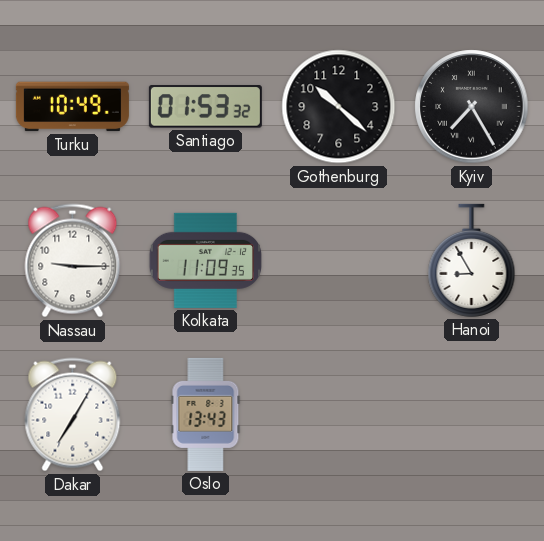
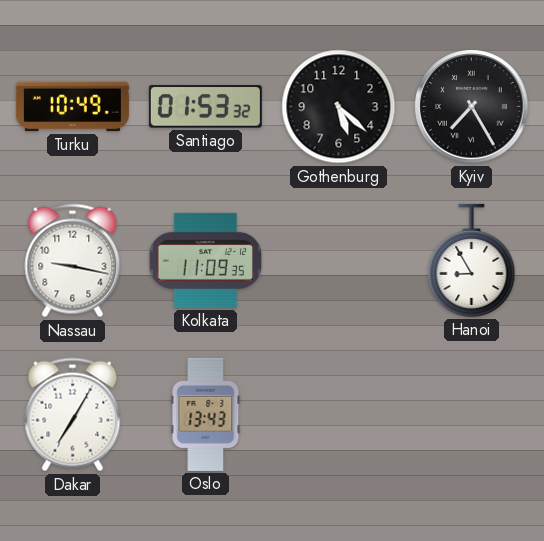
Gothenburg: 10:22 -> 5:22
Nassau: 9:15 -> 9:17
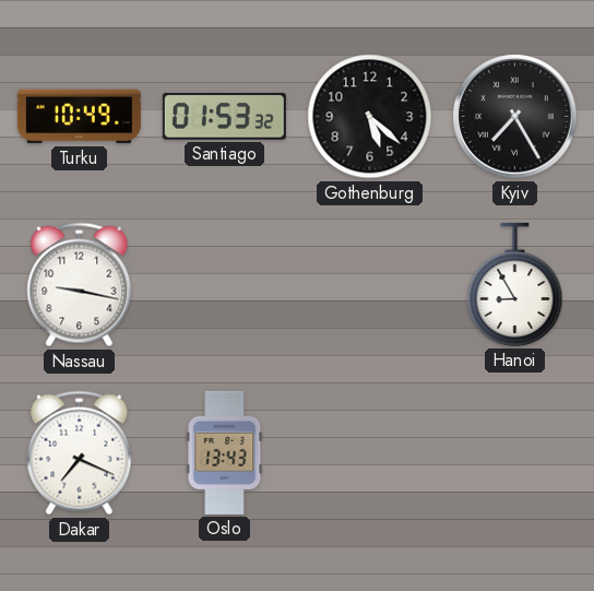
Kolkata: 11:09 -> none
Dakar: 7:05 -> 7:19
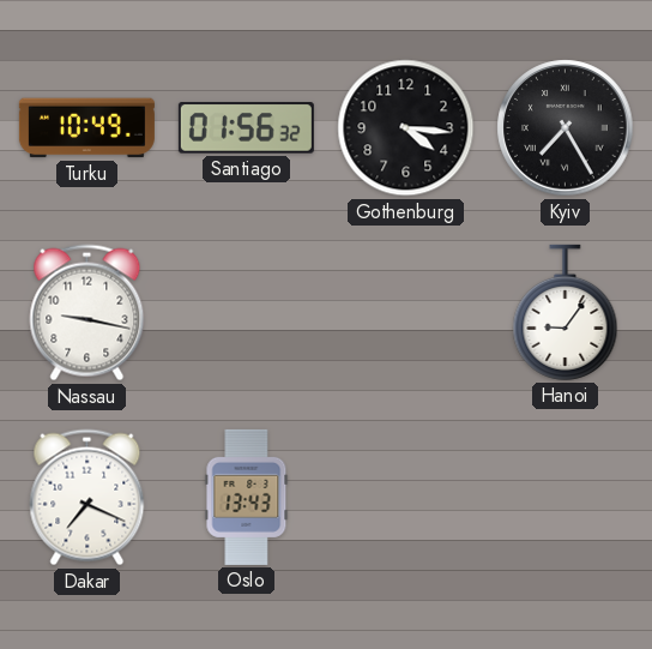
Santiago: 01:53 -> 01:56
Gothenburg: 5:22 -> 4:16
Hanoi: 8:55 -> 9:06
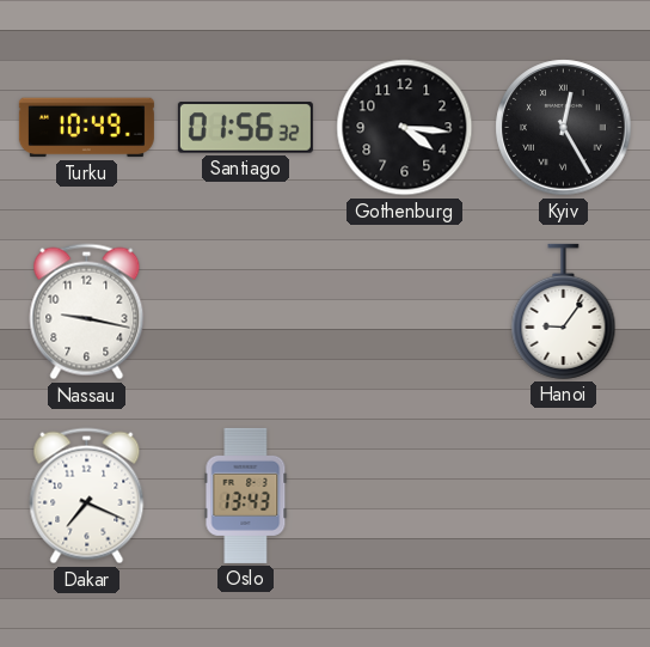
Kyiv: 7:25 -> 12:25
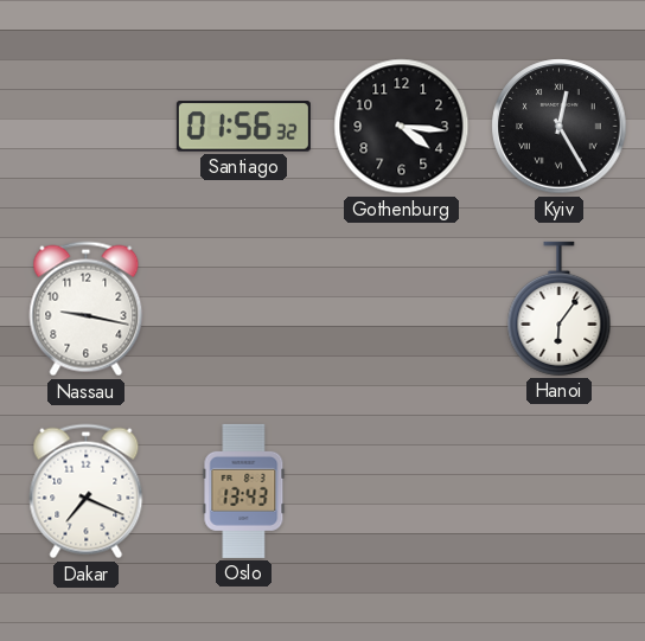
Turku: 10:49 -> none
Hanoi: 9:06 -> 6:06
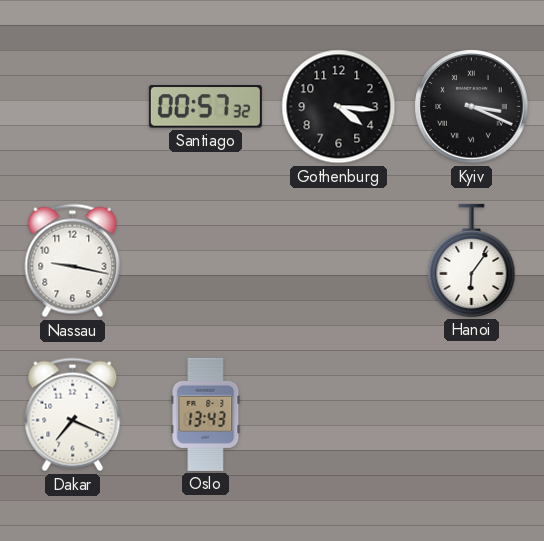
Santiago: 01:56 -> 00:57
Kyiv: 12:25 -> 3:19
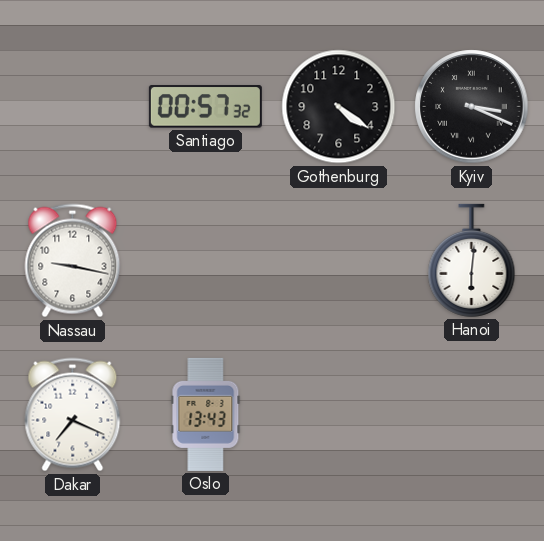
Gothenburg: 4:16 -> 4:21
Hanoi: 6:06 -> 6:01
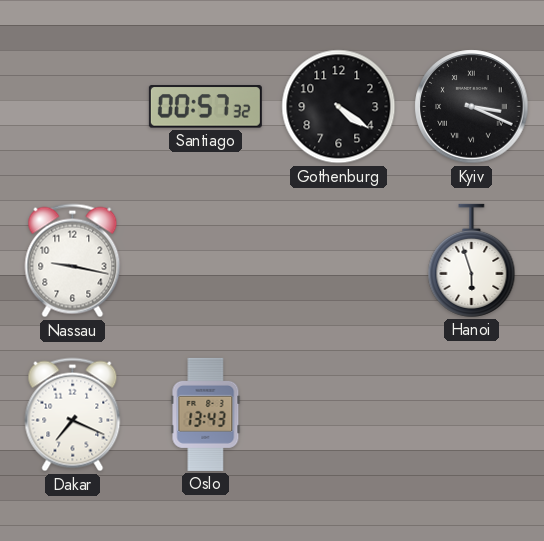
Hanoi: 6:01 -> 5:57
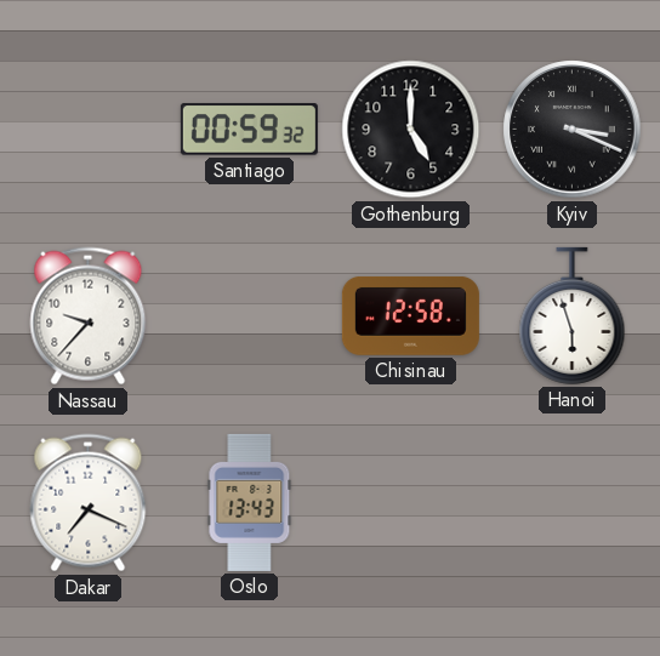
Santiago: 00:57 -> 00:59
Gothenburg: 4:21 -> 5:00
Nassau: 9:17 -> 9:37
Chisinau: none -> 12:58
